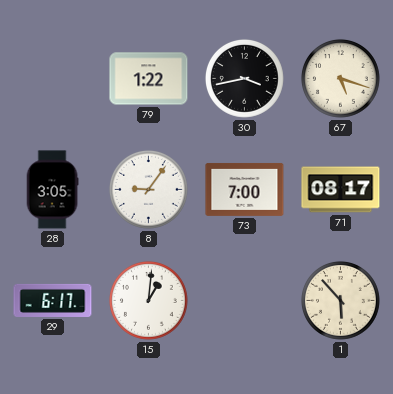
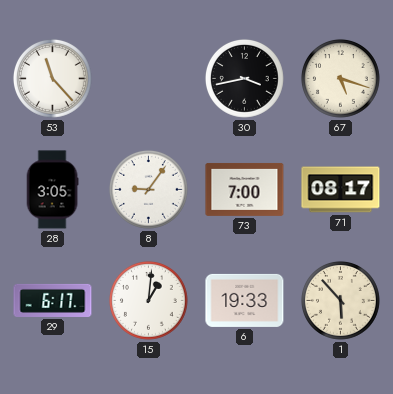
53: none -> 11:23
79: 1:22 -> none
6: none -> 19:33
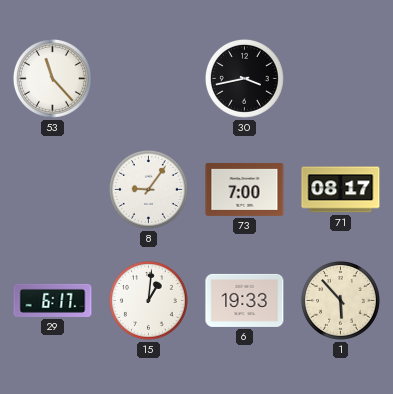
67: 5:18 -> none
28: 3:05 -> none
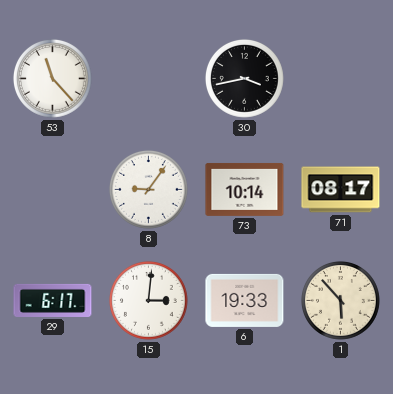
73: 7:00 -> 10:14
15: 1:01 -> 3:01
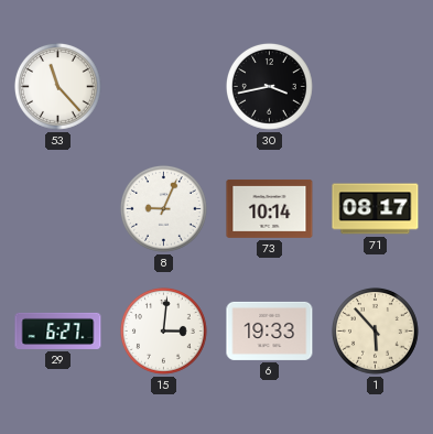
8: 9:06 -> 9:04
29: 6:17 -> 6:27
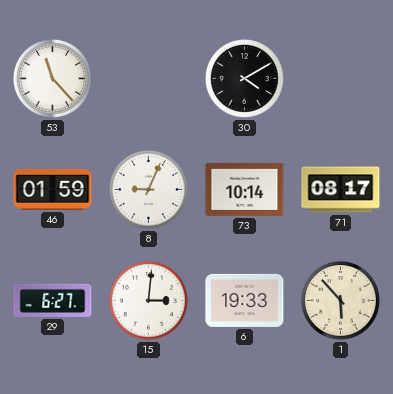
30: 3:43 -> 4:10
46: none -> 01:59
